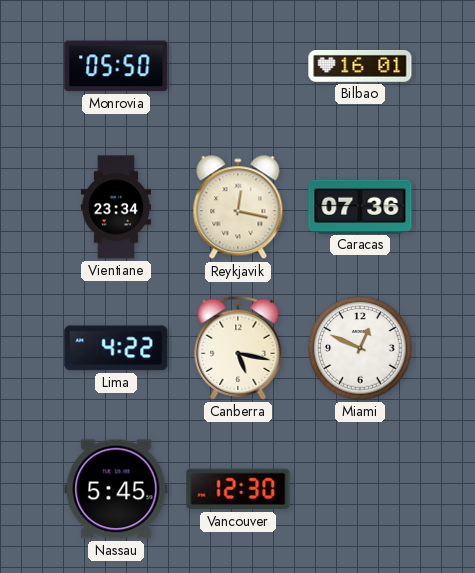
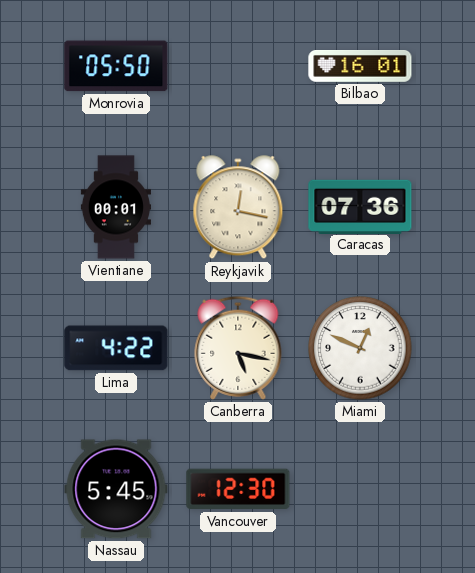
Vientiane: 23:34 -> 00:01
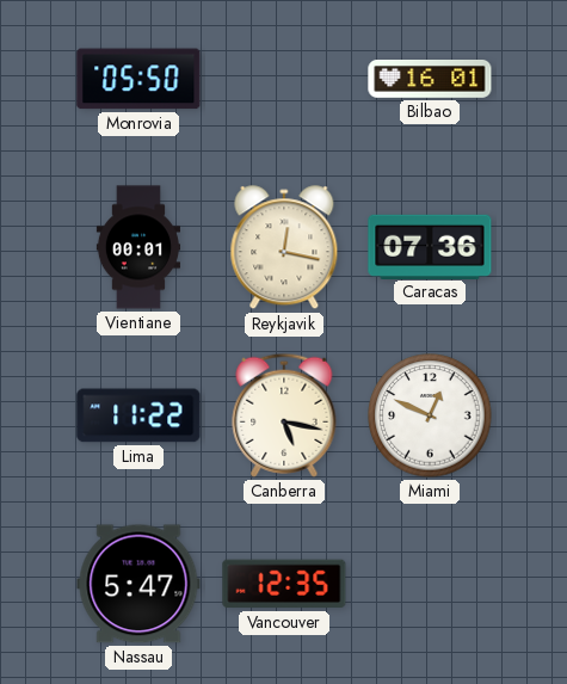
Lima: 4:22 -> 11:22
Nassau: 5:45 -> 5:47
Vancouver: 12:30 -> 12:35
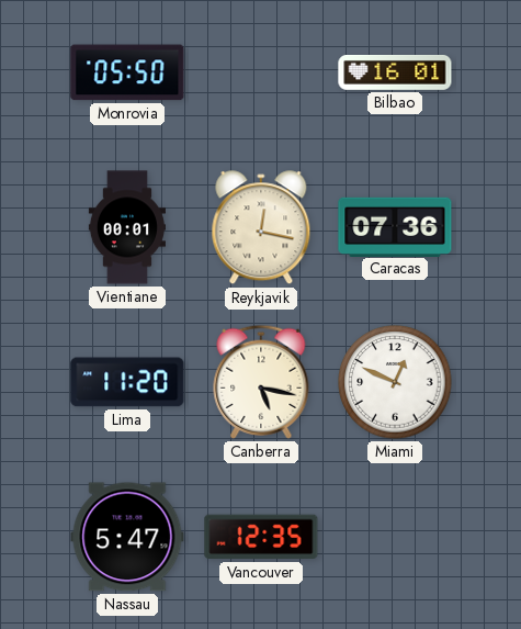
Lima: 11:22 -> 11:20
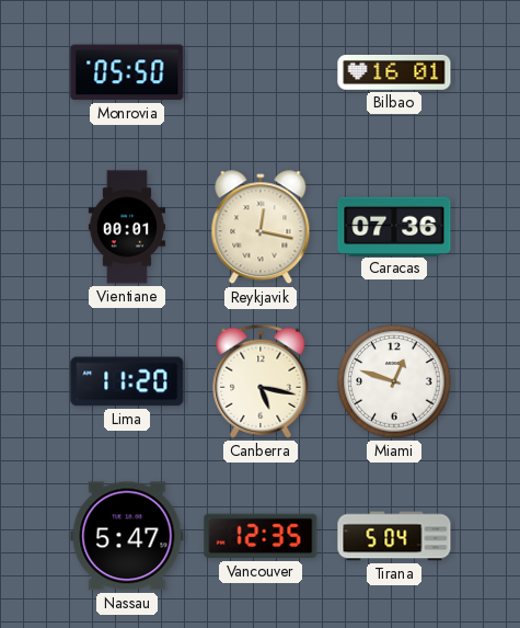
Miami: 12:49 -> 12:48
Tirana: none -> 5:04
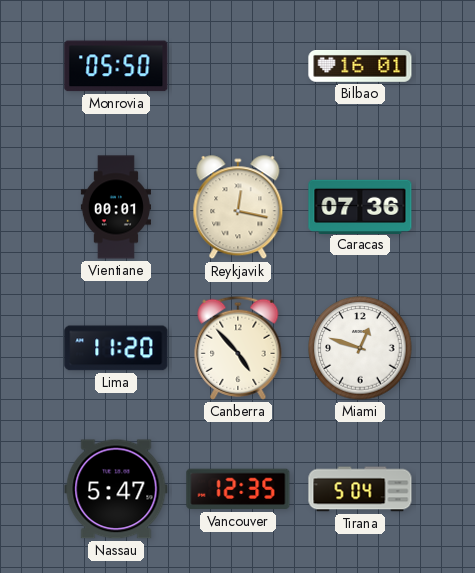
Canberra: 5:17 -> 4:53
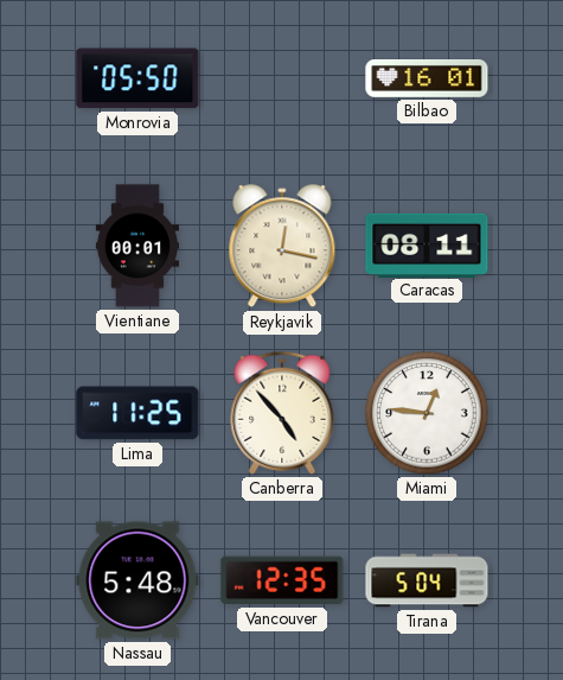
Caracas: 07:36 -> 08:11
Lima: 11:20 -> 11:25
Miami: 12:48 -> 12:46
Nassau: 5:47 -> 5:48
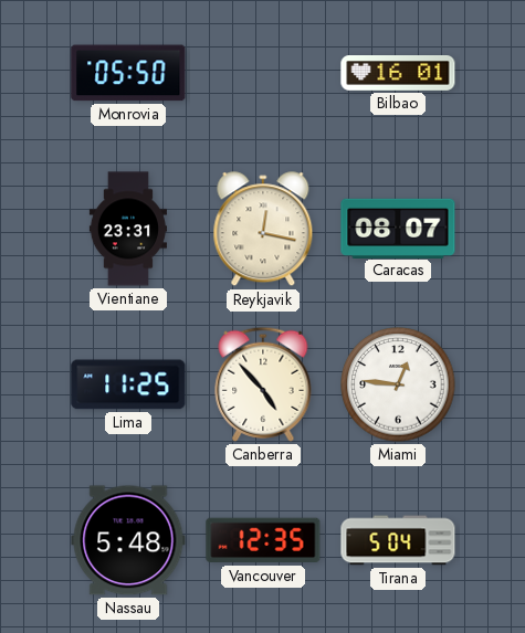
Vientiane: 00:01 -> 23:31
Caracas: 08:11 -> 08:07
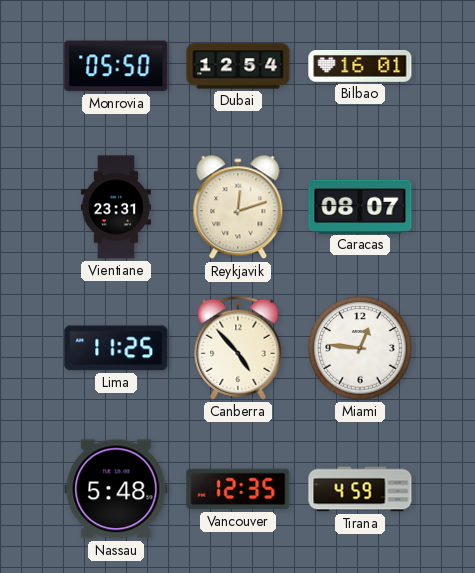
Dubai: none -> 12:54
Reykjavik: 12:17 -> 12:12
Tirana: 5:04 -> 4:59
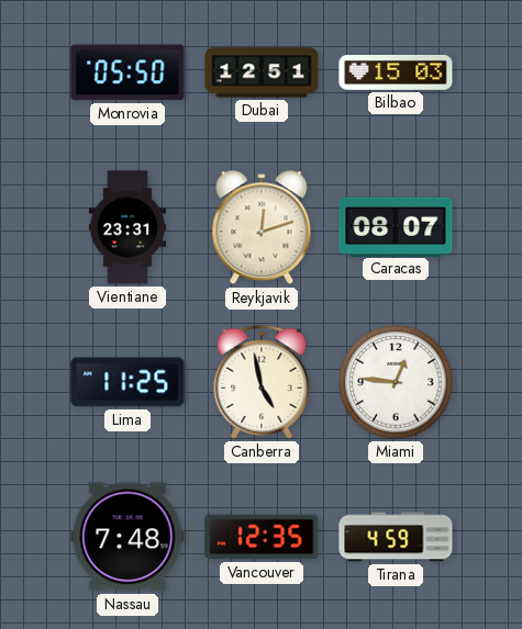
Dubai: 12:54 -> 12:51
Bilbao: 16:01 -> 15:03
Canberra: 4:53 -> 4:58
Nassau: 5:48 -> 7:48
